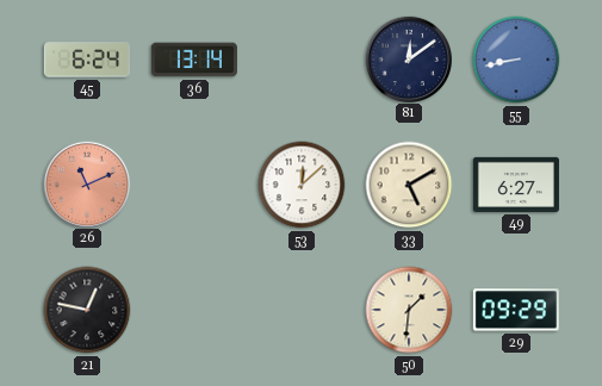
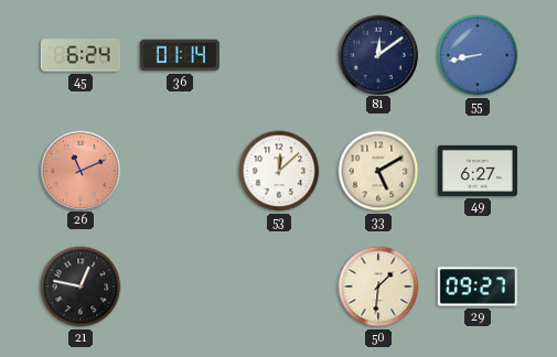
36: 13:14 -> 01:14
29: 09:29 -> 09:27
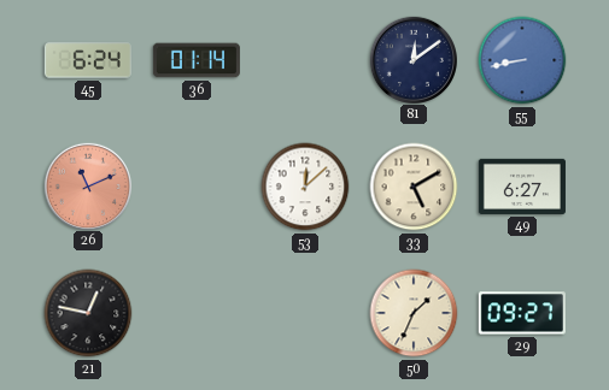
50: 1:31 -> 1:34
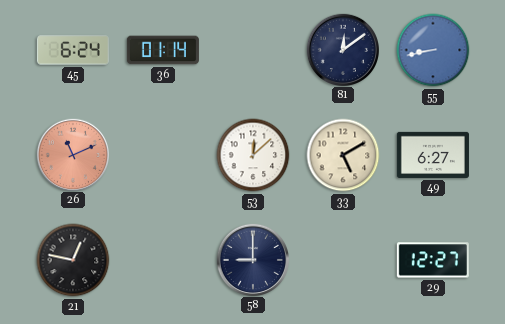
58: none -> 9:00
50: 1:34 -> none
29: 09:27 -> 12:27
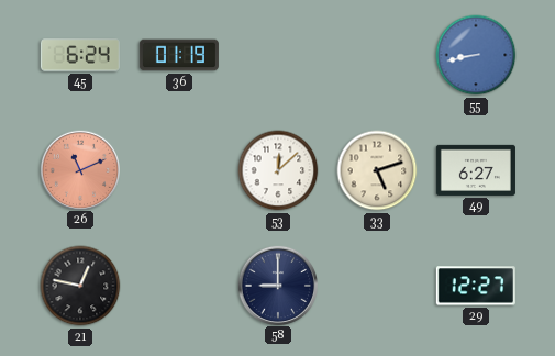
36: 01:14 -> 01:19
81: 12:09 -> none
33: 5:10 -> 5:12
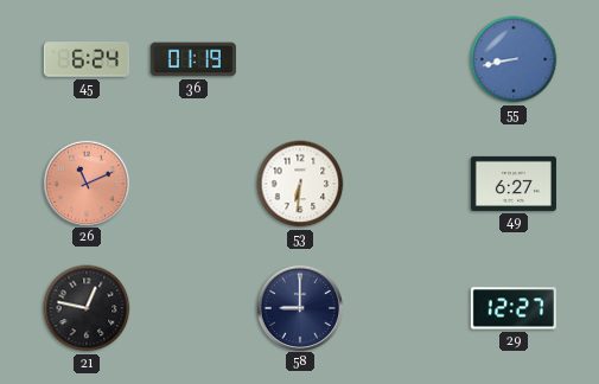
53: 12:08 -> 6:31
33: 5:12 -> none
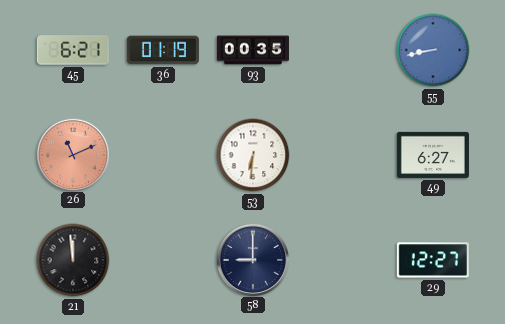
45: 6:24 -> 6:21
93: none -> 00:35
21: 12:47 -> 11:59
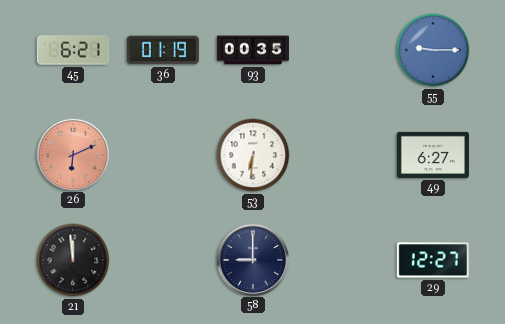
55: 8:43 -> 9:15
26: 11:11 -> 6:11
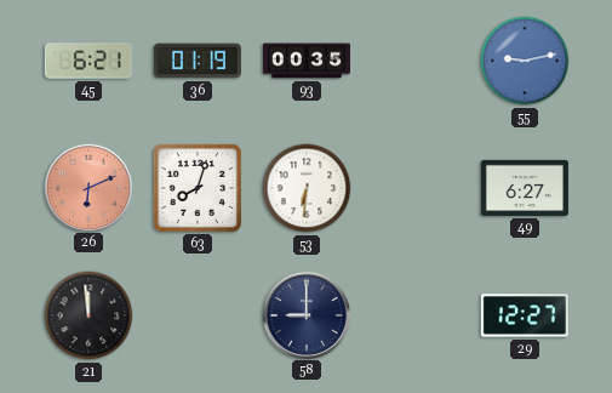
55: 9:15 -> 9:13
63: none -> 8:03
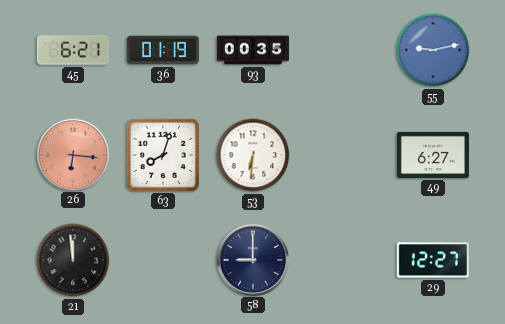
26: 6:11 -> 6:16
